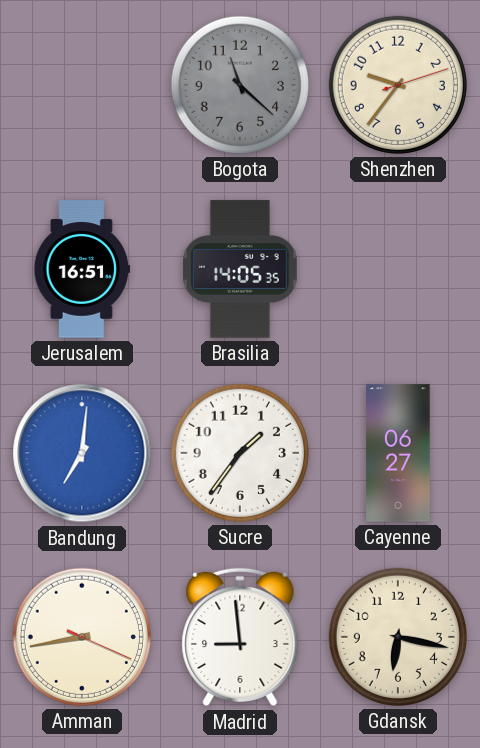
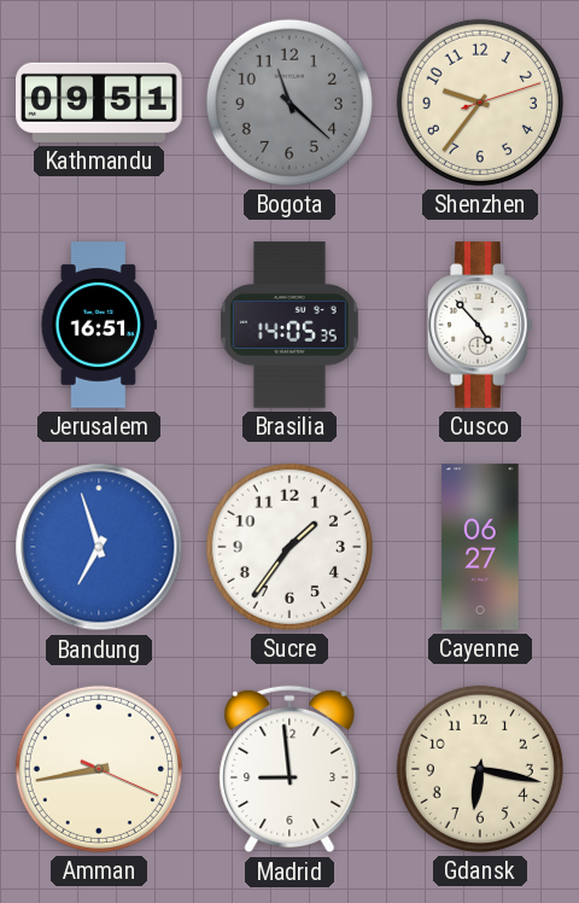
Kathmandu: none -> 09:51
Cusco: none -> 4:53
Bandung: 7:01 -> 6:57
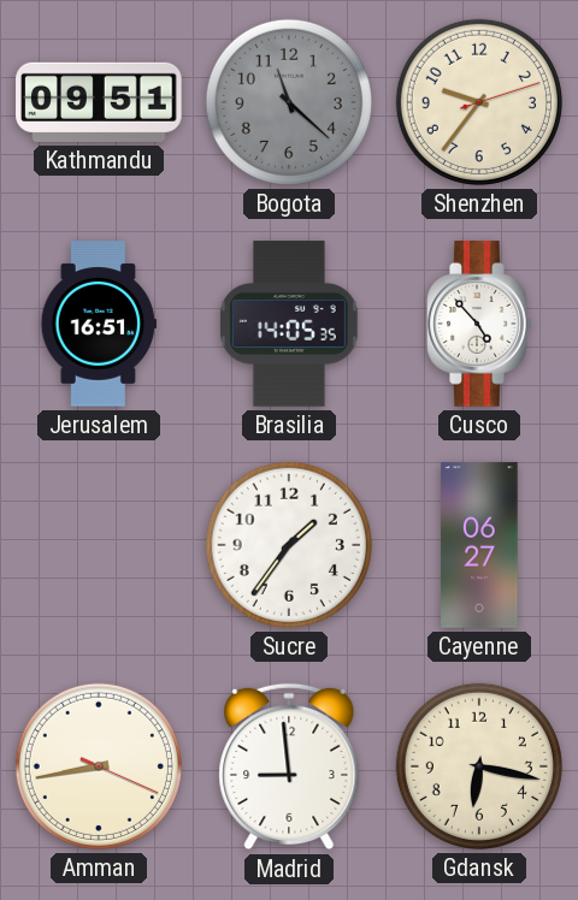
Bandung: 6:57 -> none
